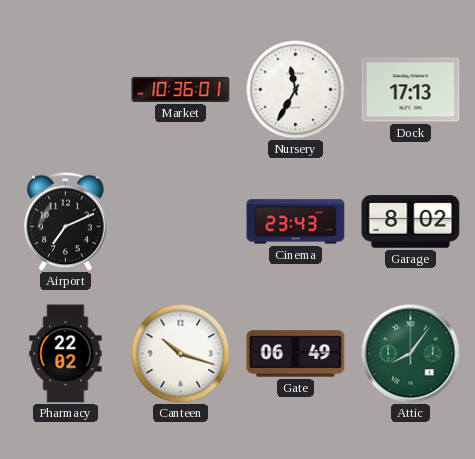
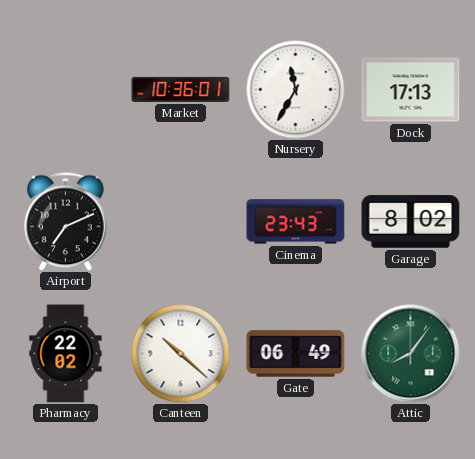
Canteen: 10:18 -> 10:22
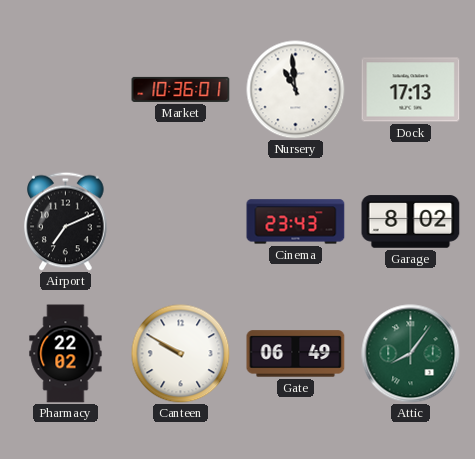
Nursery: 11:35 -> 10:59
Canteen: 10:22 -> 9:50
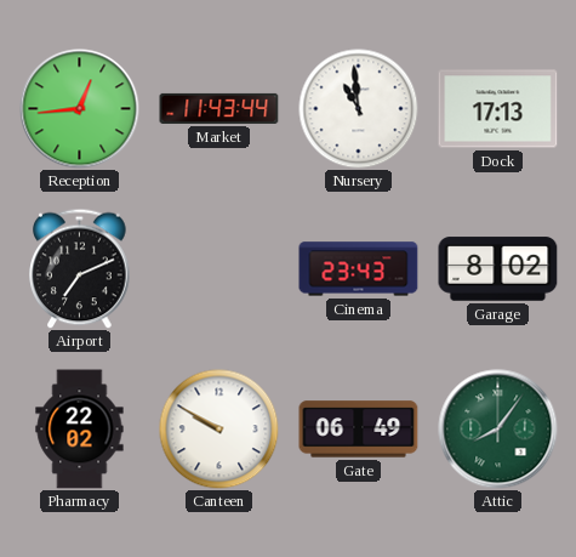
Reception: none -> 12:44
Market: 10:36 -> 11:43
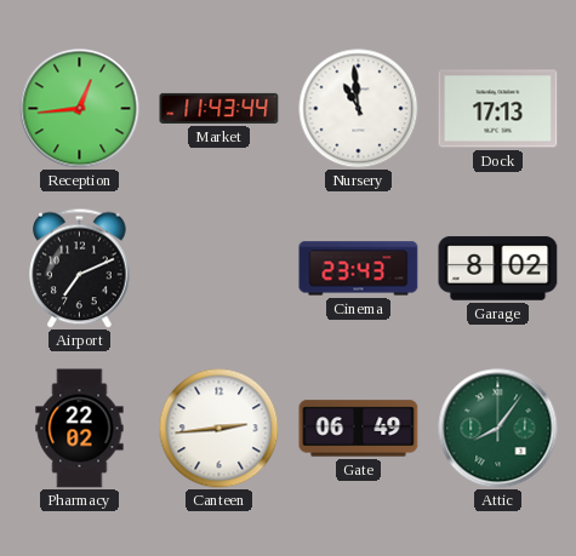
Canteen: 9:50 -> 2:44
